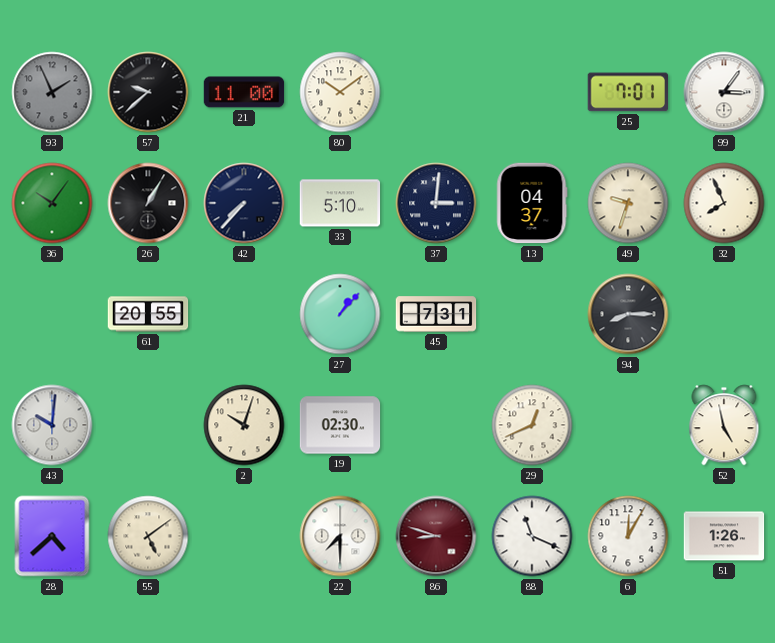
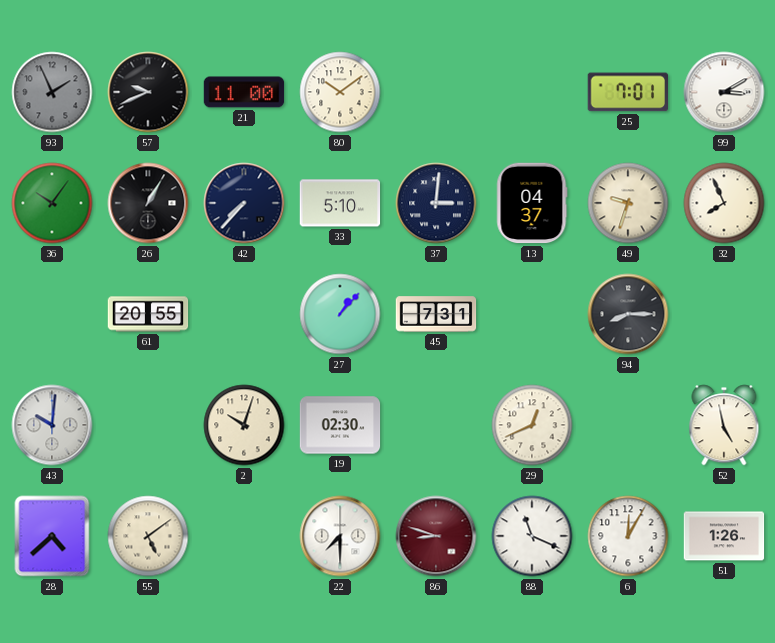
57: 9:38 -> 9:41
99: 3:06 -> 3:10
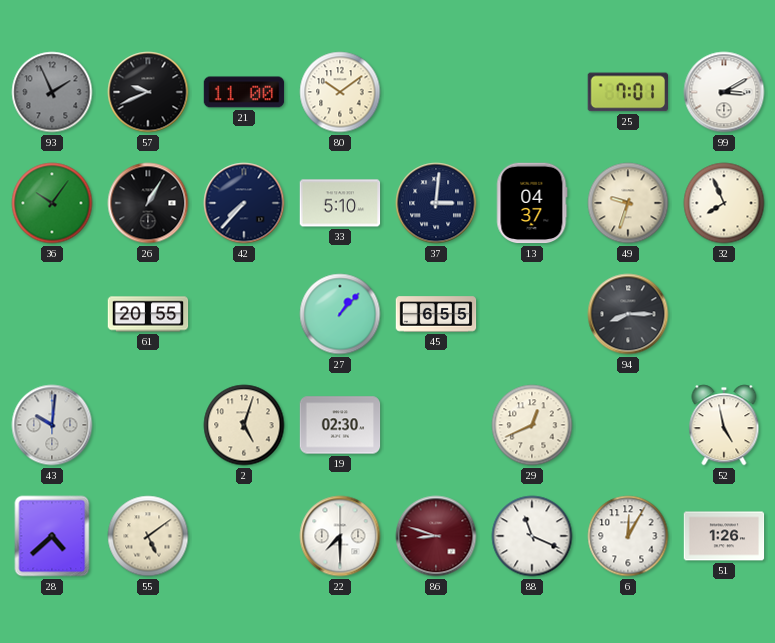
45: 7:31 -> 6:55
2: 10:03 -> 5:03
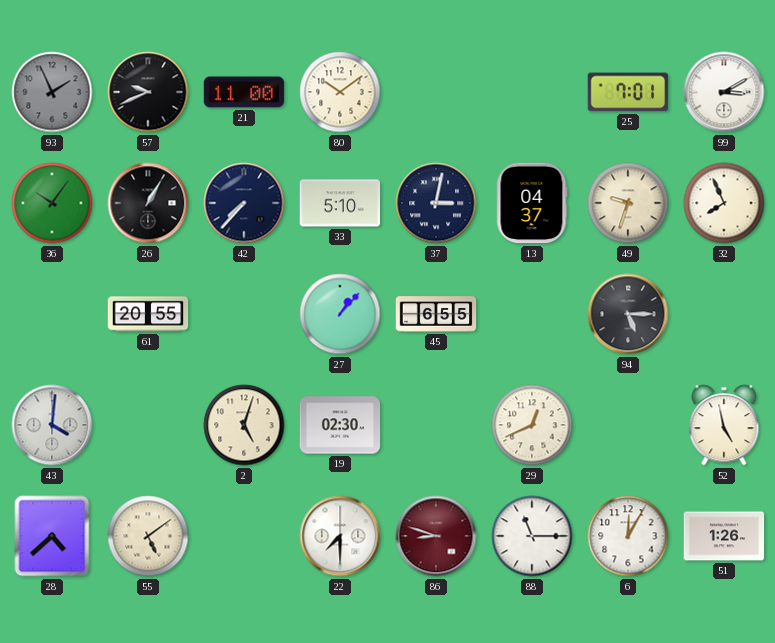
37: 3:01 -> 3:02
94: 8:15 -> 5:15
43: 10:01 -> 4:01
88: 11:19 -> 11:15
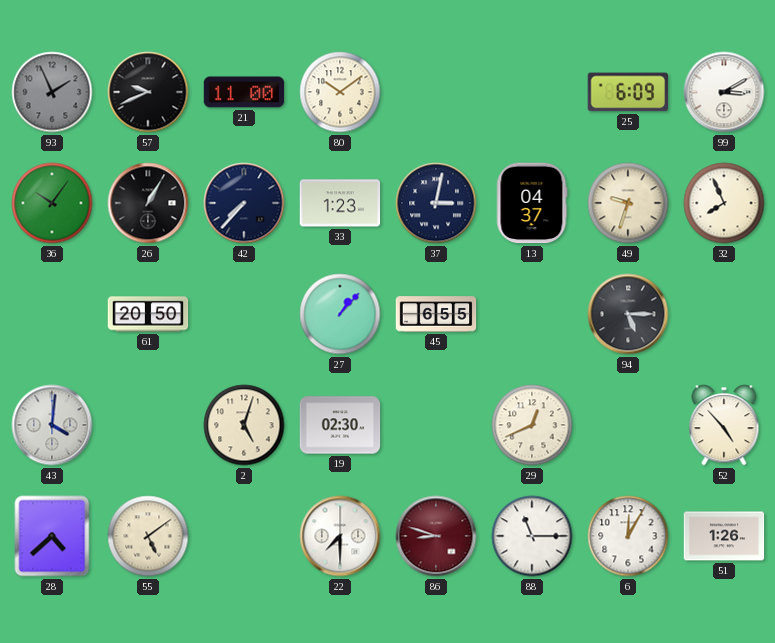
25: 7:01 -> 6:09
33: 5:10 -> 1:23
61: 20:55 -> 20:50
52: 4:58 -> 4:53
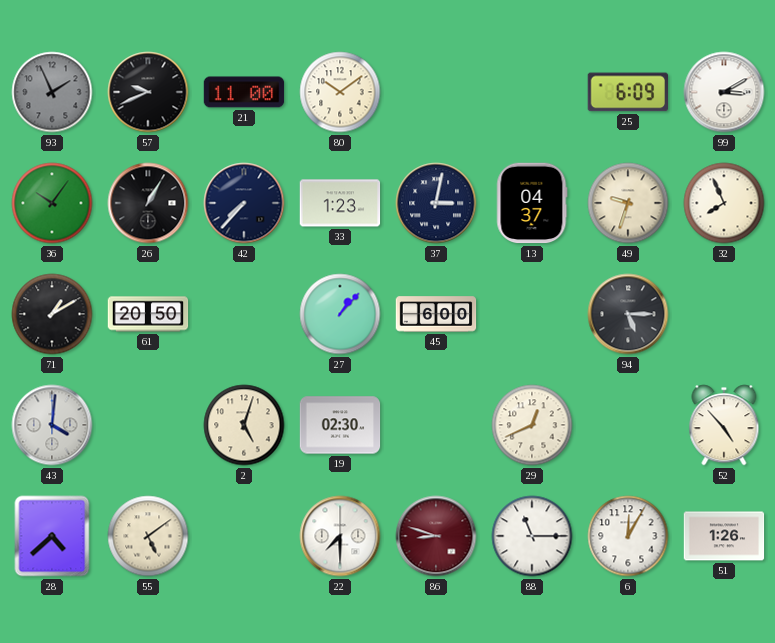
71: none -> 1:10
45: 6:55 -> 6:00
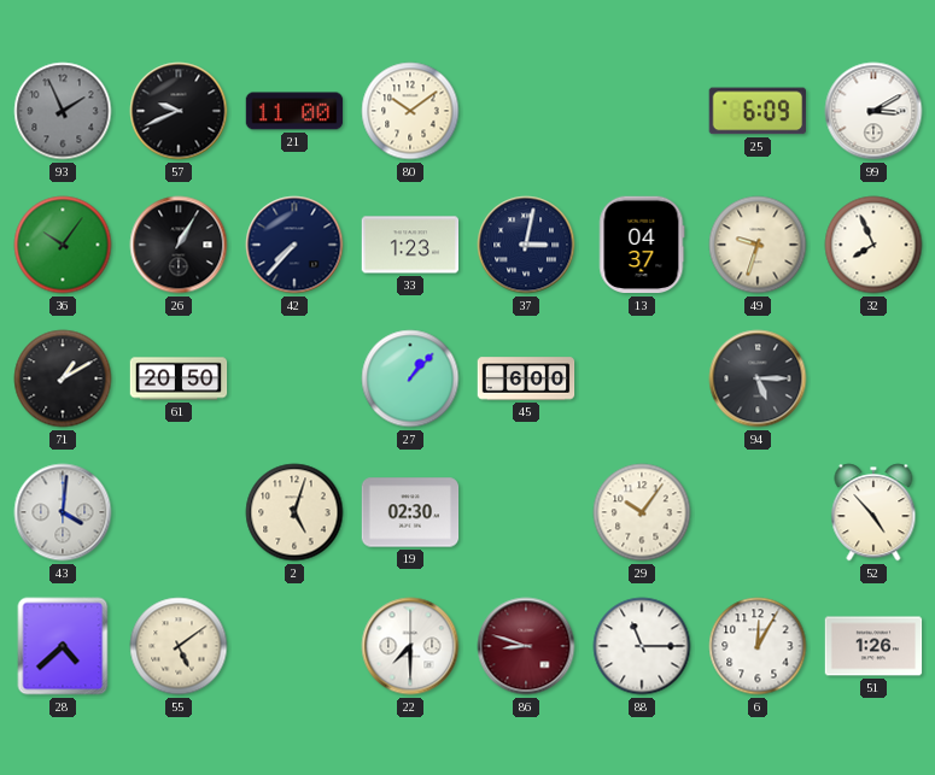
29: 12:41 -> 10:06
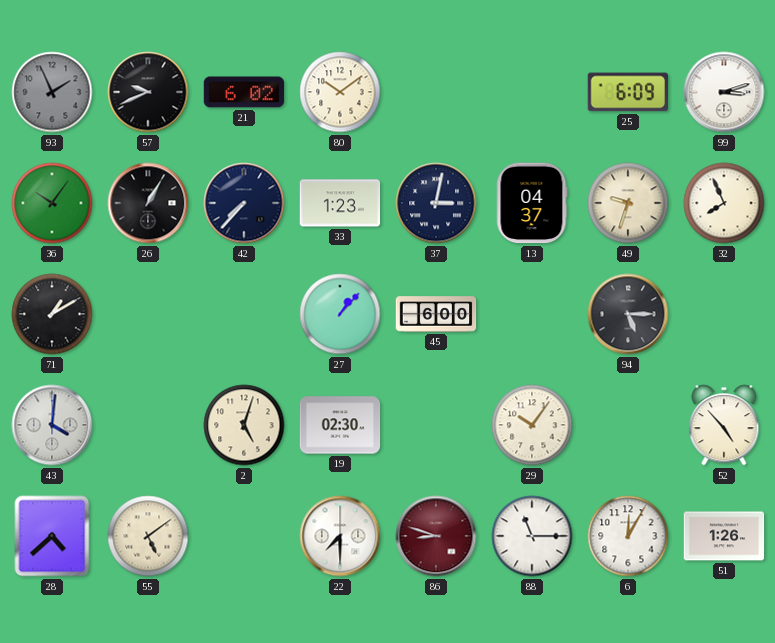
21: 11:00 -> 6:02
99: 3:10 -> 3:12
61: 20:50 -> none
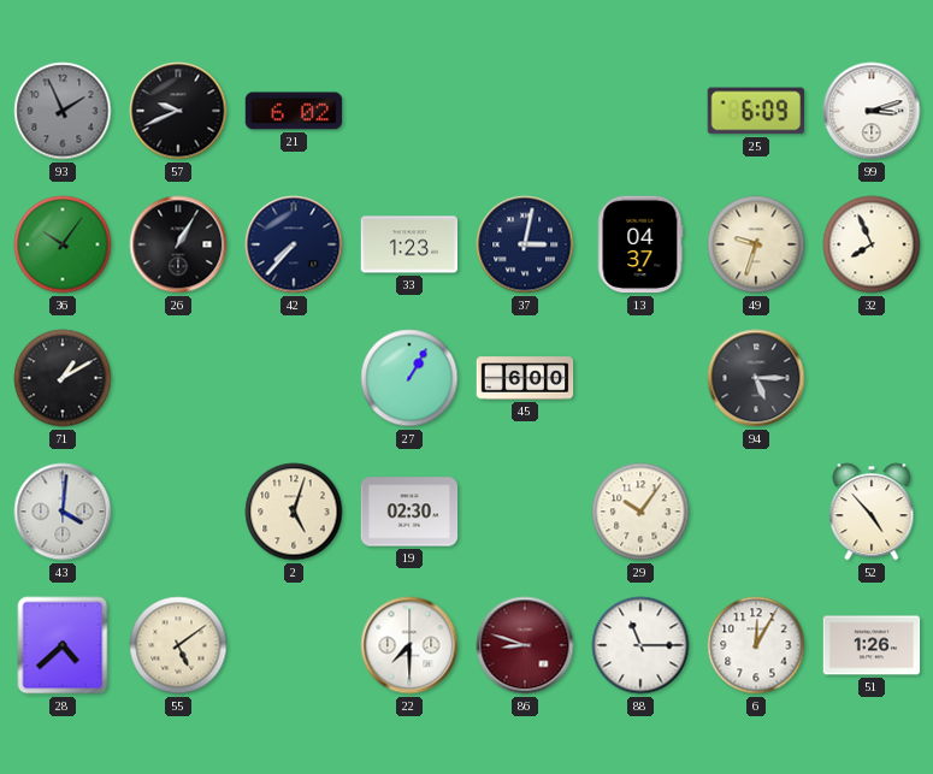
80: 10:09 -> none
27: 1:07 -> 1:05
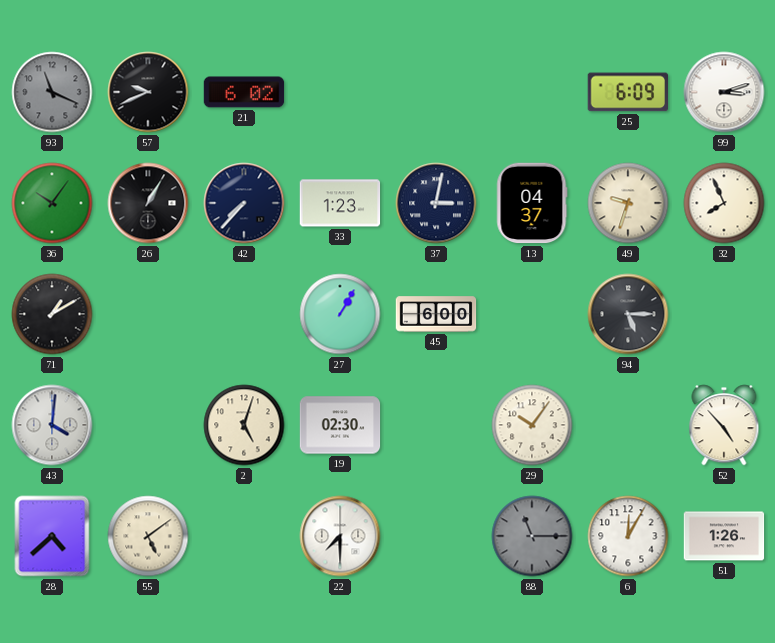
93: 1:56 -> 11:19
86: 8:48 -> none
88 dial: white -> grey
